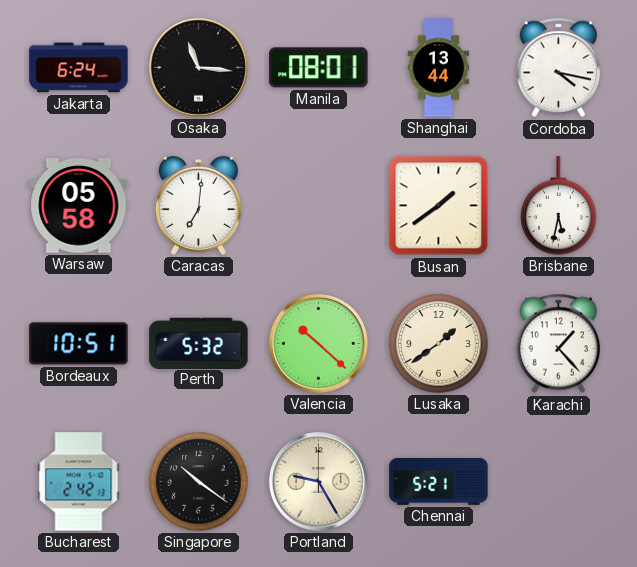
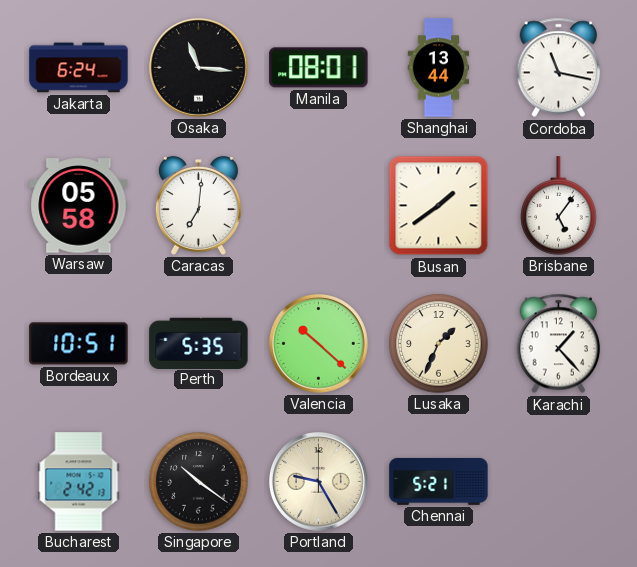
Cordoba: 4:17 -> 11:17
Brisbane: 5:32 -> 5:06
Perth: 5:32 -> 5:35
Lusaka: 1:39 -> 1:34
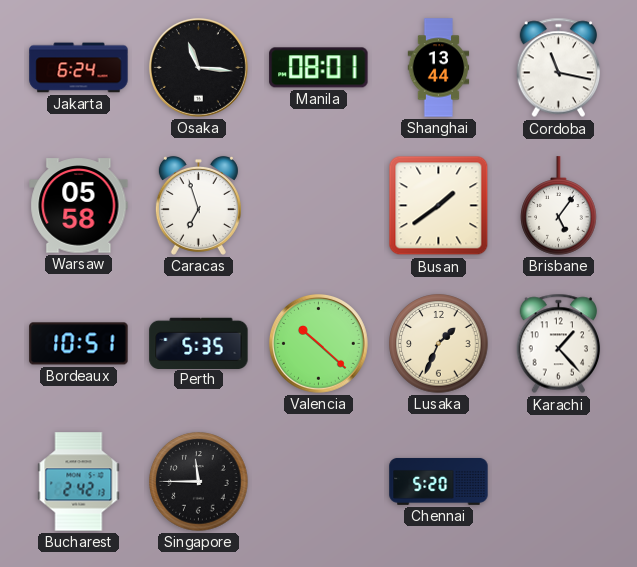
Caracas: 7:01 -> 6:57
Singapore: 10:21 -> 11:45
Portland: 9:25 -> none
Chennai: 5:21 -> 5:20
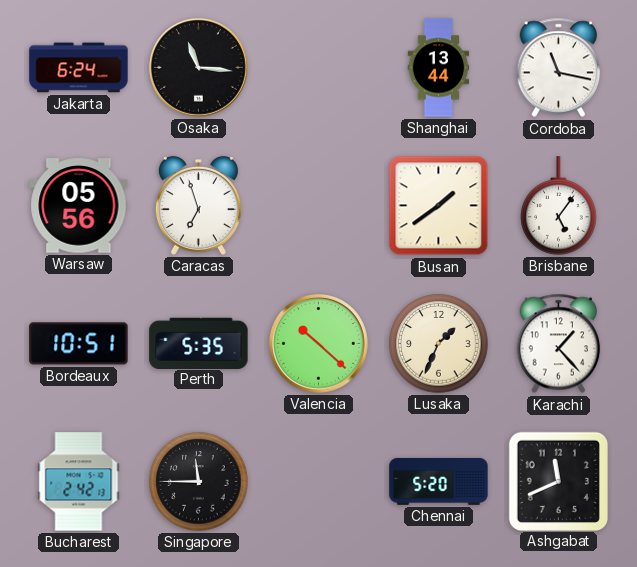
Manila: 08:01 -> none
Warsaw: 05:58 -> 05:56
Ashgabat: none -> 11:41
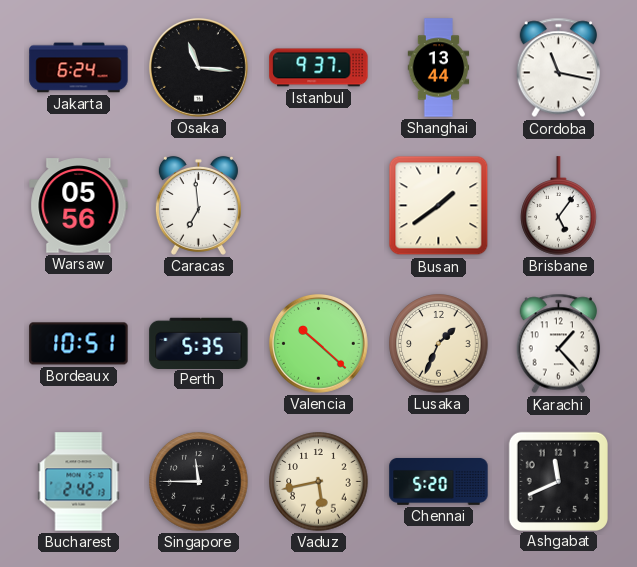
Istanbul: none -> 9:37
Caracas: 6:57 -> 6:59
Vaduz: none -> 5:43
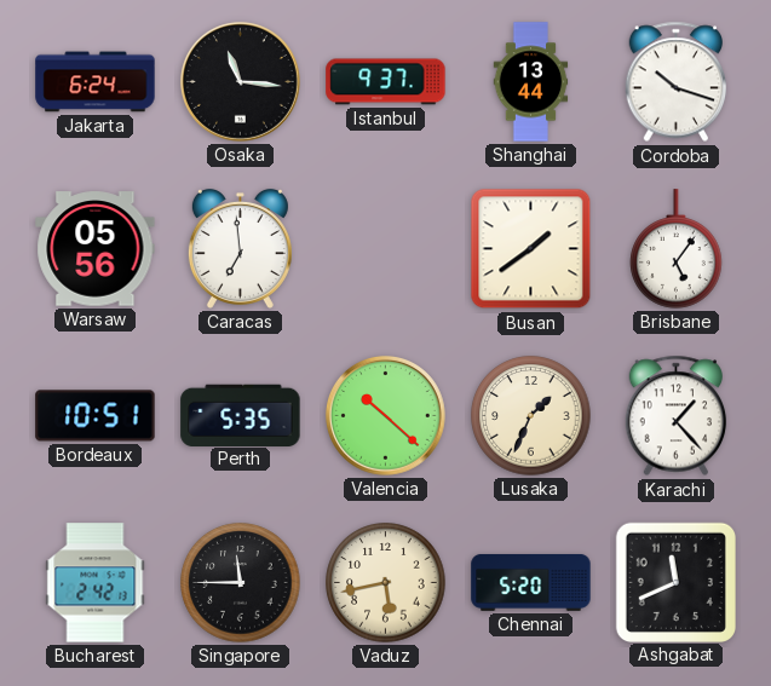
Cordoba: 11:17 -> 10:18
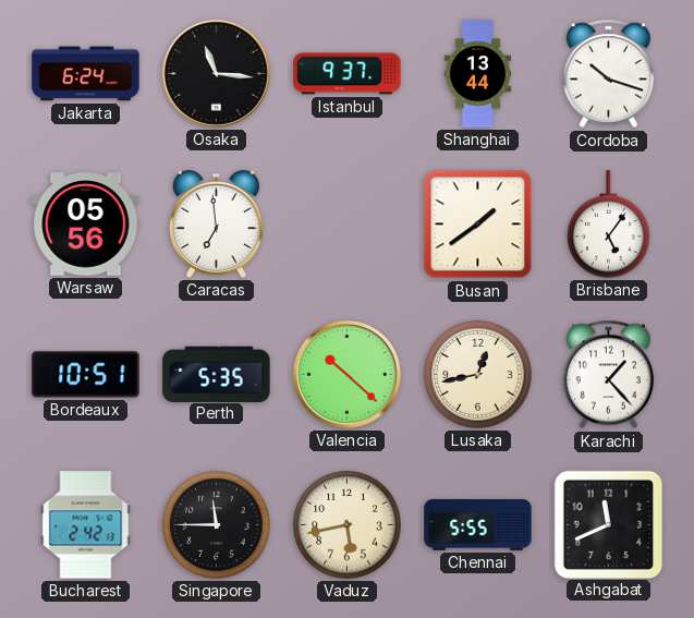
Lusaka: 1:34 -> 12:43
Chennai: 5:20 -> 5:55
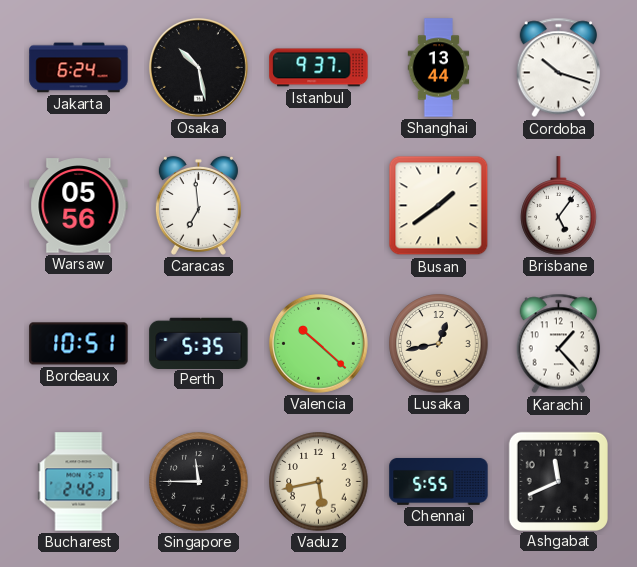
Osaka: 11:16 -> 10:28
